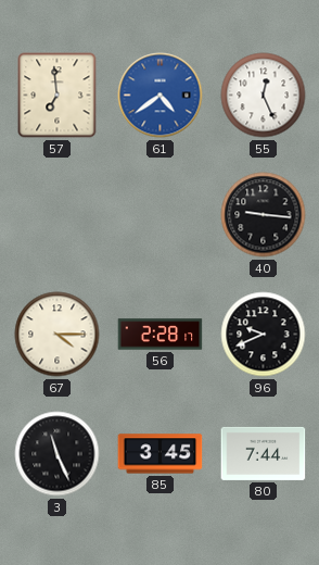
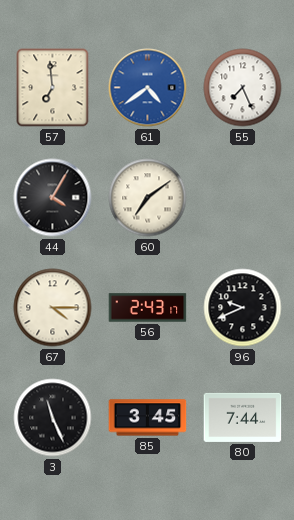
55: 12:26 -> 7:26
44: none -> 4:05
60: none -> 7:09
40: 9:16 -> none
56: 2:28 -> 2:43
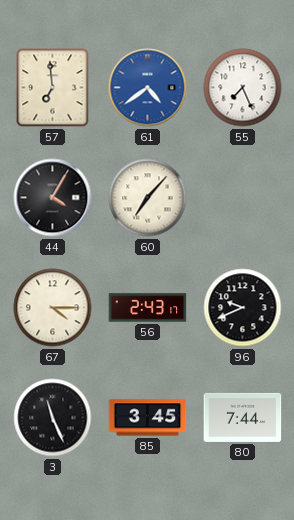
60: 7:09 -> 7:07
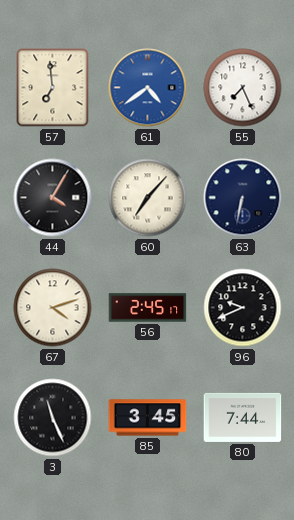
63: none -> 6:32
67: 4:15 -> 4:12
56: 2:43 -> 2:45
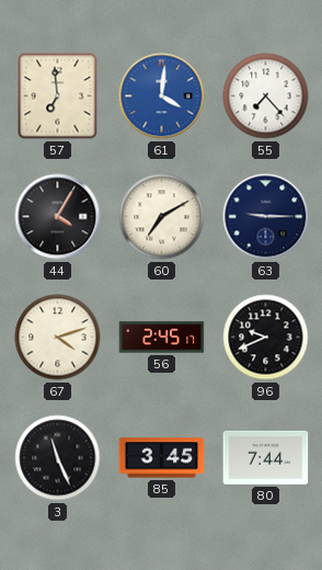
61: 4:39 -> 4:01
55: 7:26 -> 7:23
60: 7:07 -> 7:10
63: 6:32 -> 9:15
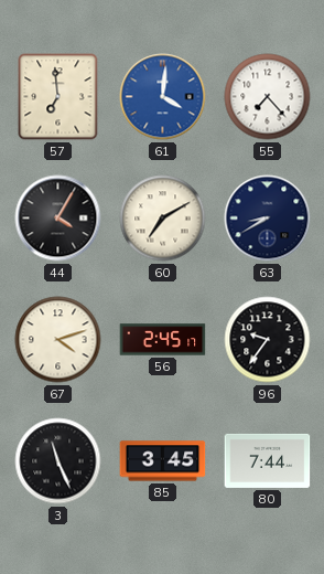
63: 9:15 -> 8:40
96: 9:41 -> 9:36
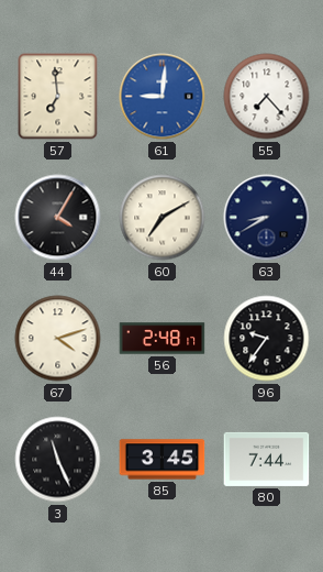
61: 4:01 -> 9:01
56: 2:45 -> 2:48
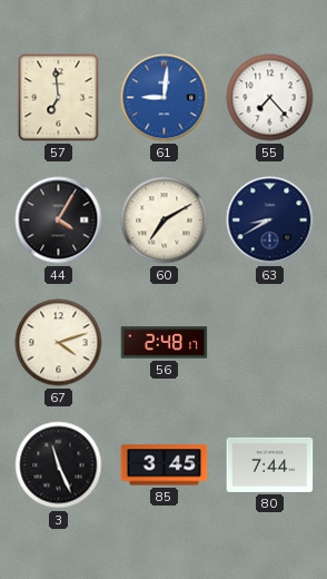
96: 9:36 -> none
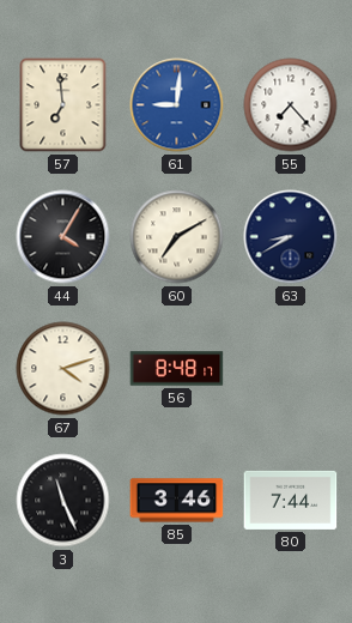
56: 2:48 -> 8:48
85: 3:45 -> 3:46
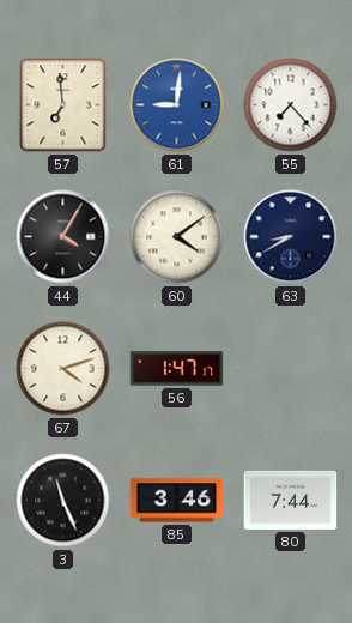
60: 7:10 -> 4:09
56: 8:48 -> 1:47
